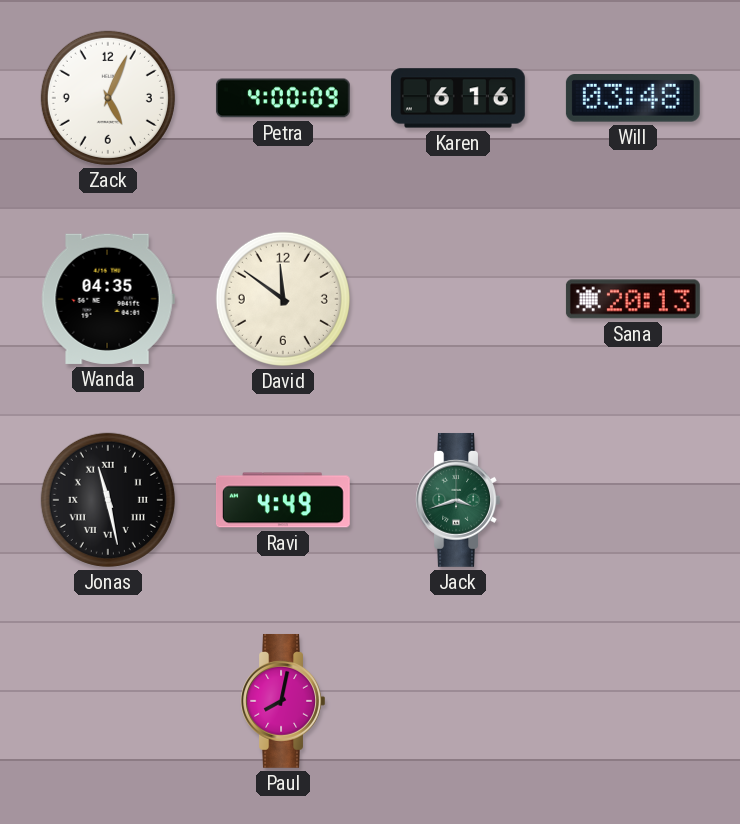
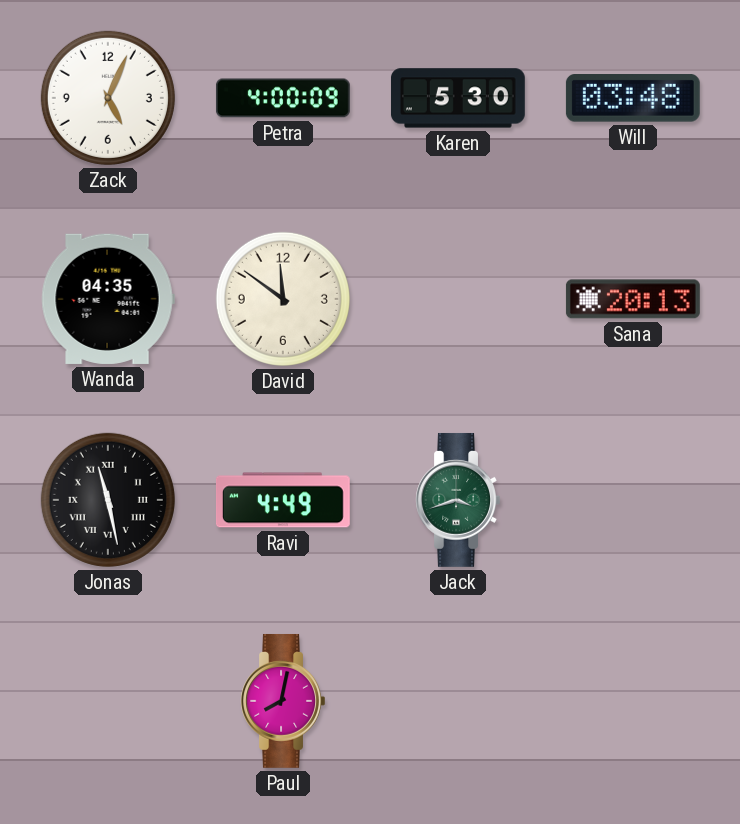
Karen: 6:16 -> 5:30
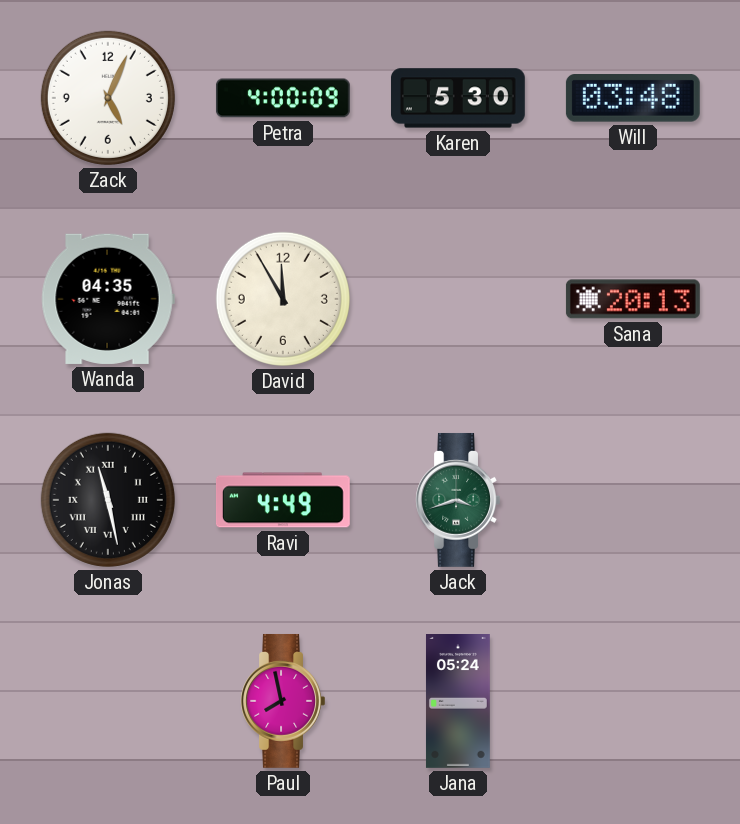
David: 11:51 -> 11:55
Paul: 8:02 -> 7:58
Jana: none -> 05:24
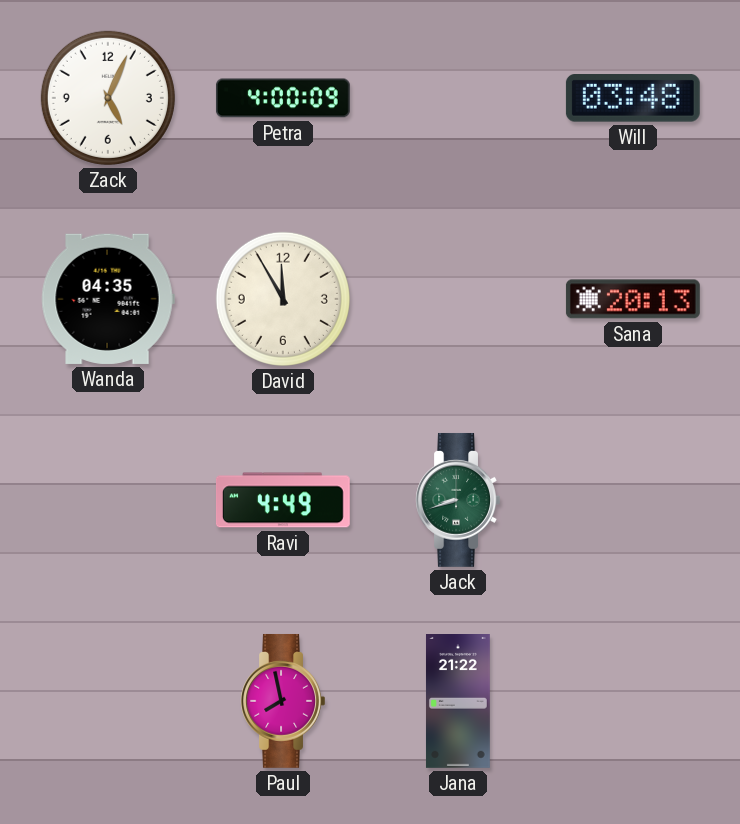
Karen: 5:30 -> none
Jonas: 11:28 -> none
Jack: 3:42 -> 8:42
Jana: 05:24 -> 21:22
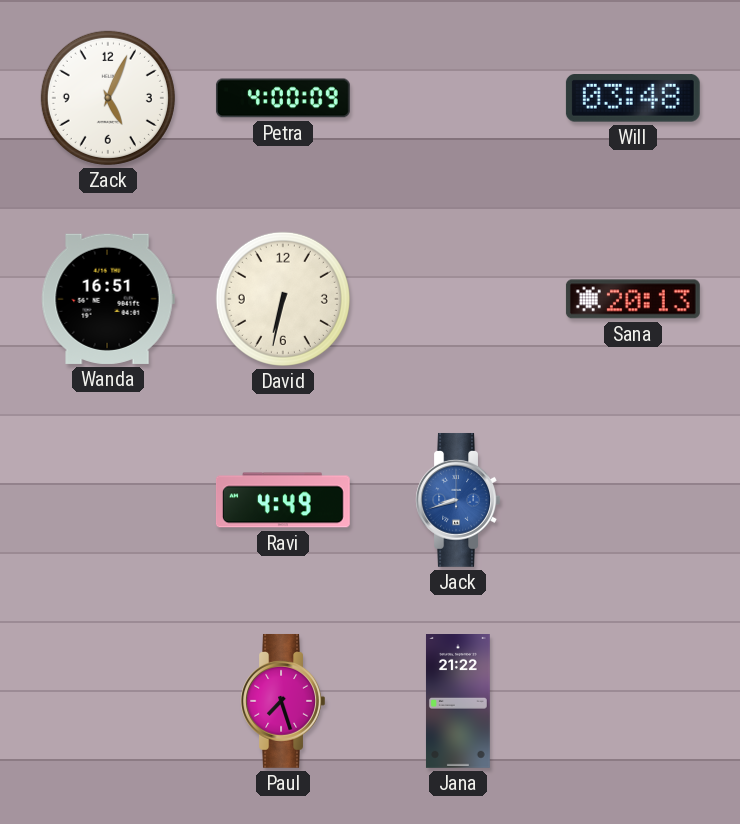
Wanda: 04:35 -> 16:51
David: 11:55 -> 6:32
Jack dial: green -> blue
Paul: 7:58 -> 7:27
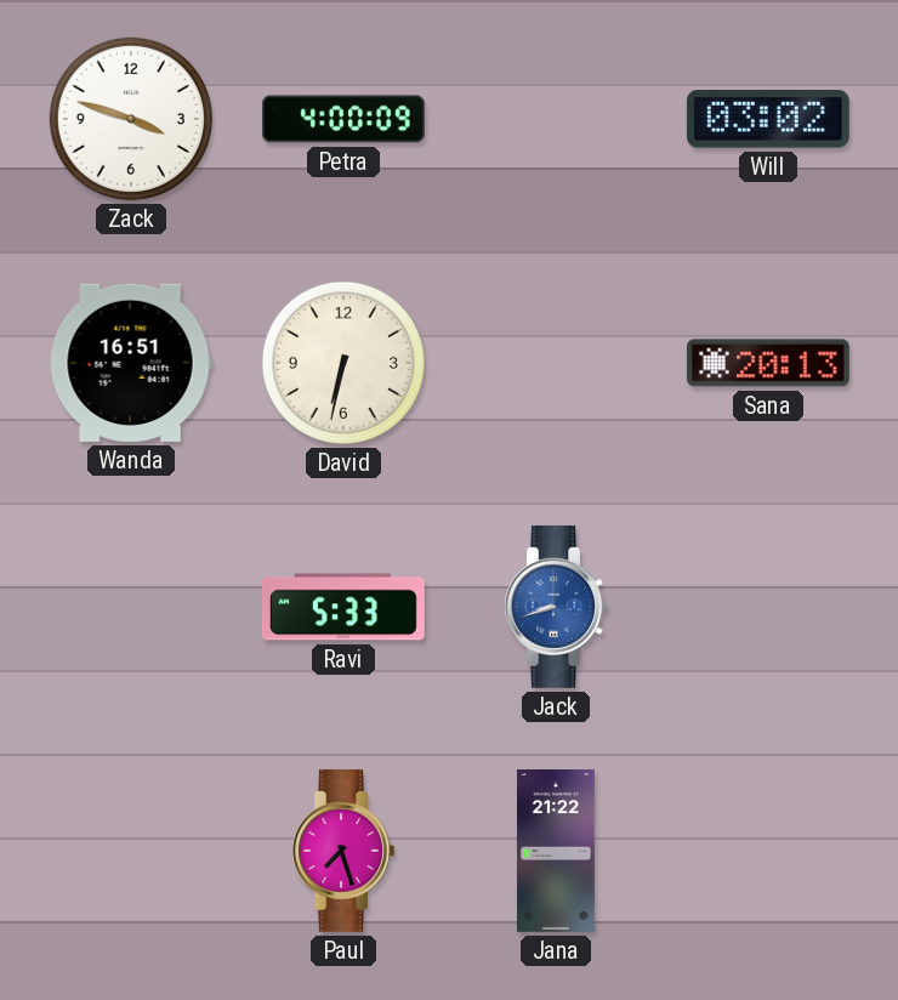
Zack: 5:04 -> 3:48
Will: 03:48 -> 03:02
Ravi: 4:49 -> 5:33
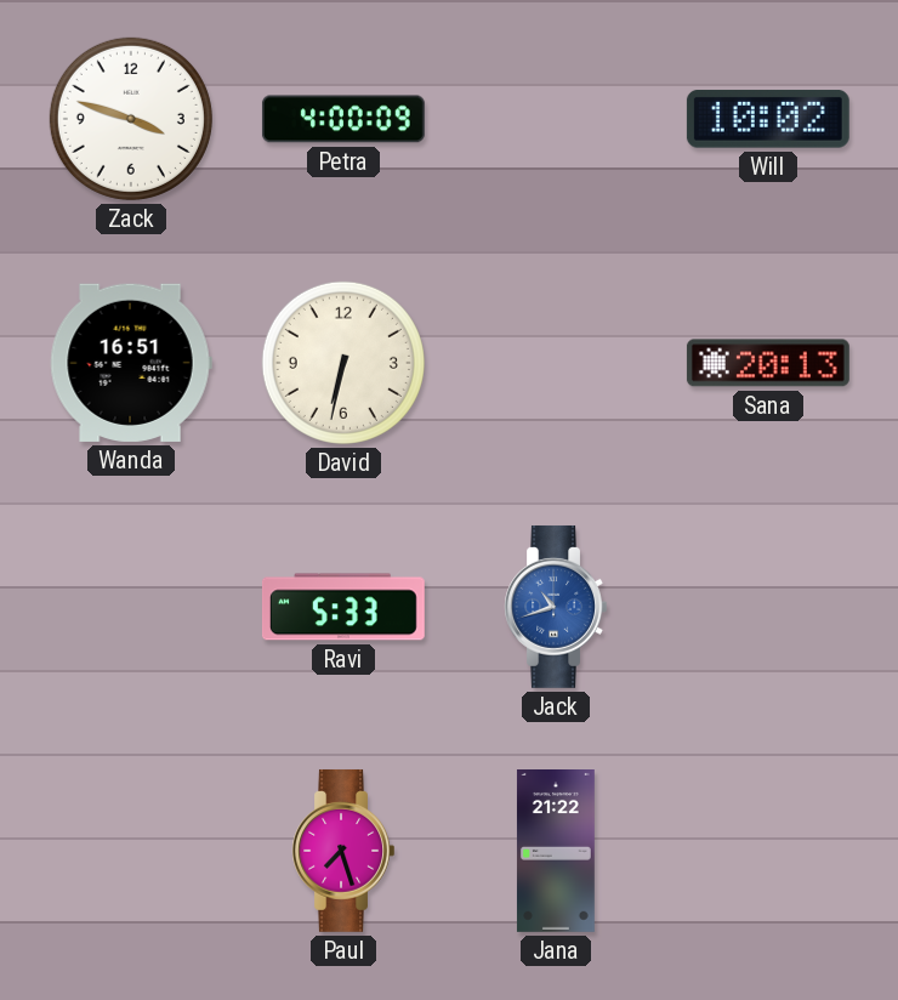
Will: 03:02 -> 10:02
Jack: 8:42 -> 10:42
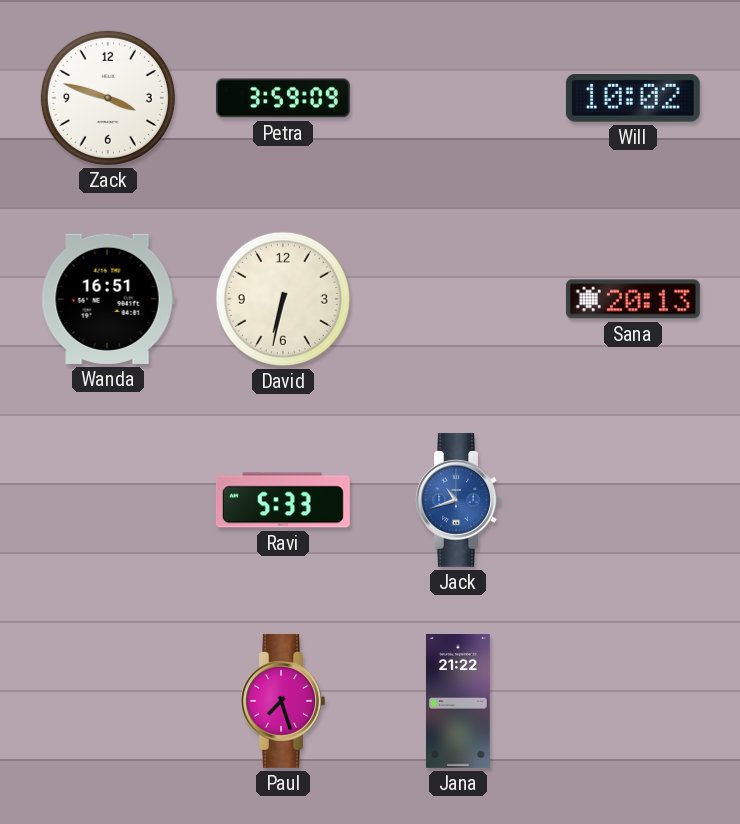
Petra: 4:00 -> 3:59
